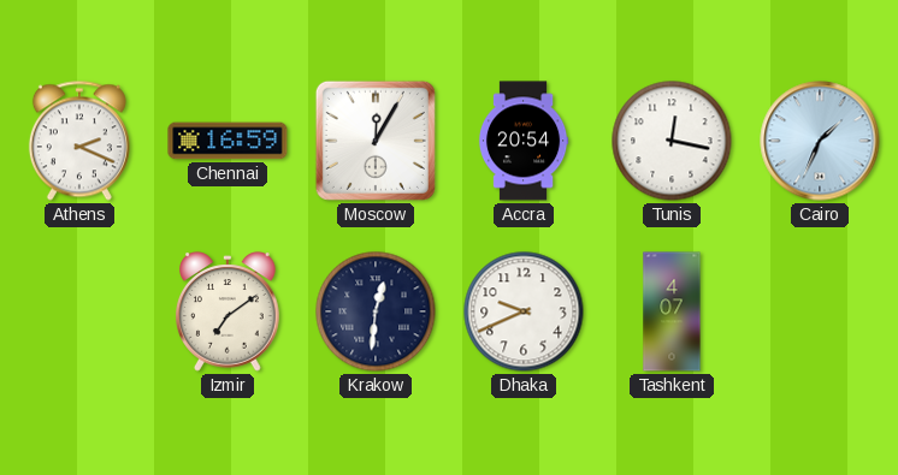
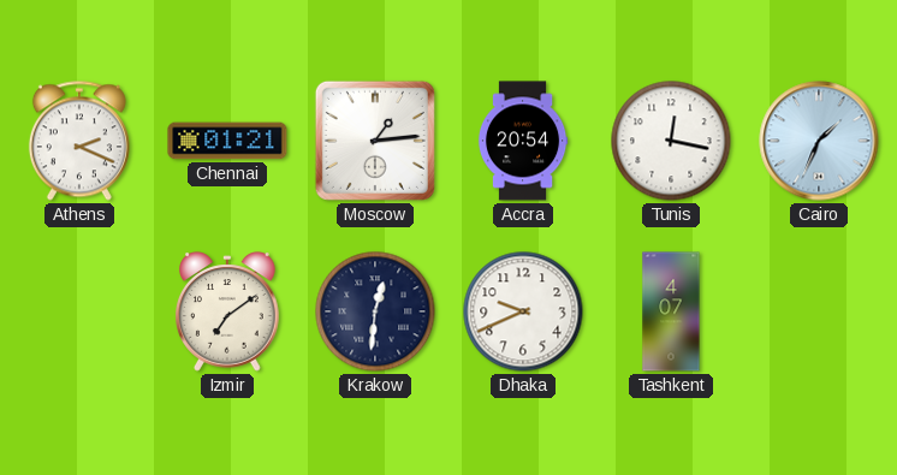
Chennai: 16:59 -> 01:21
Moscow: 12:05 -> 1:14
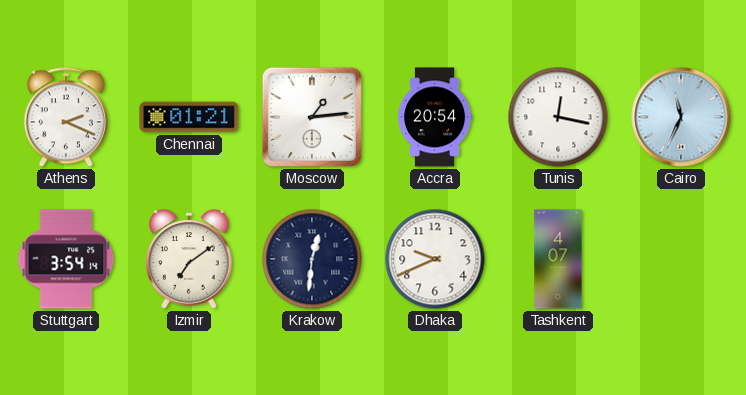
Cairo: 1:34 -> 11:34
Stuttgart: none -> 3:54
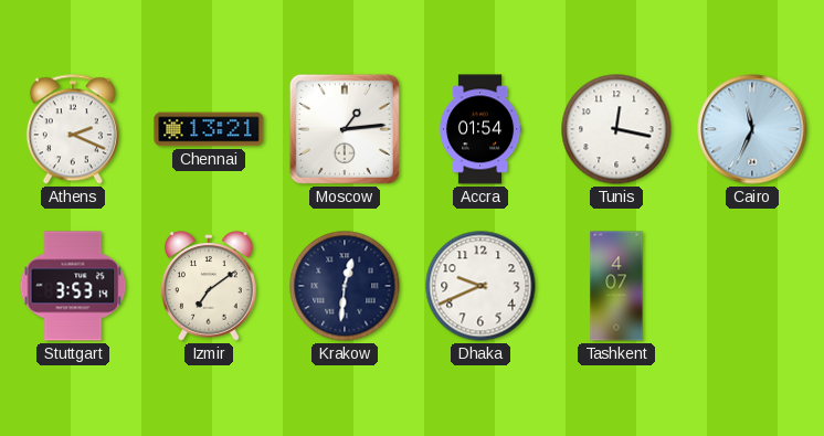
Chennai: 01:21 -> 13:21
Accra: 20:54 -> 01:54
Stuttgart: 3:54 -> 3:53
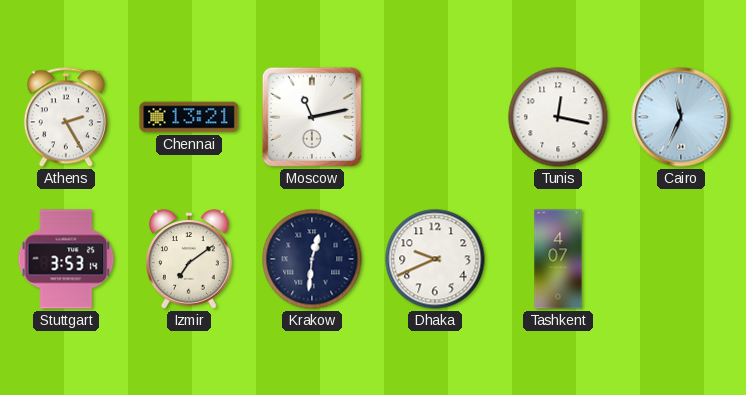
Athens: 2:19 -> 2:25
Moscow: 1:14 -> 11:13
Accra: 01:54 -> none
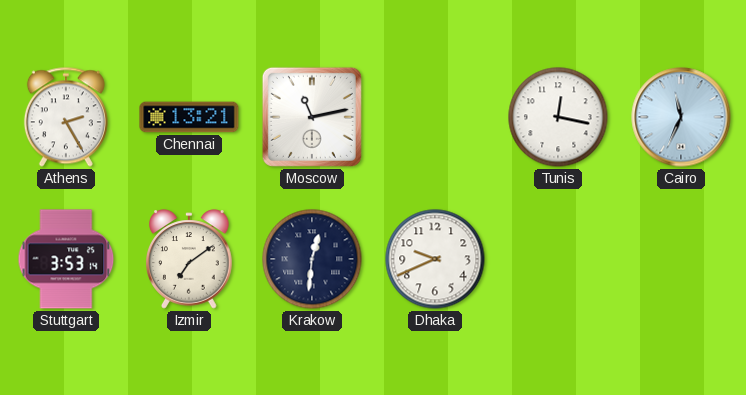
Tashkent: 4:07 -> none
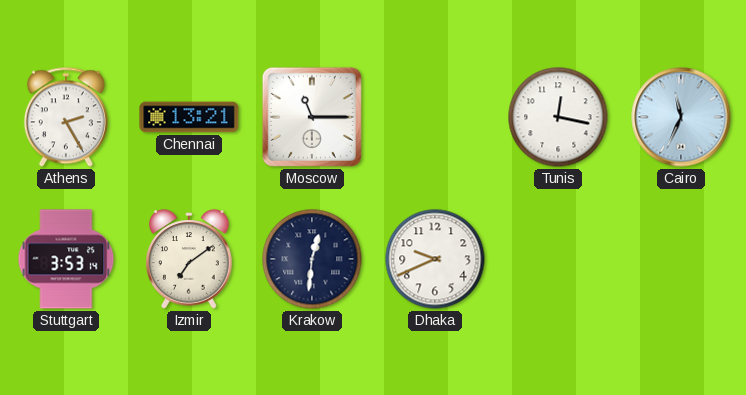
Moscow: 11:13 -> 11:15
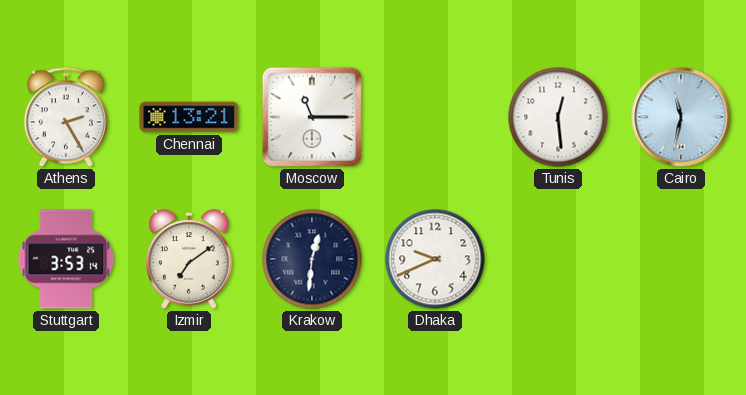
Tunis: 12:17 -> 12:29
Cairo: 11:34 -> 11:32
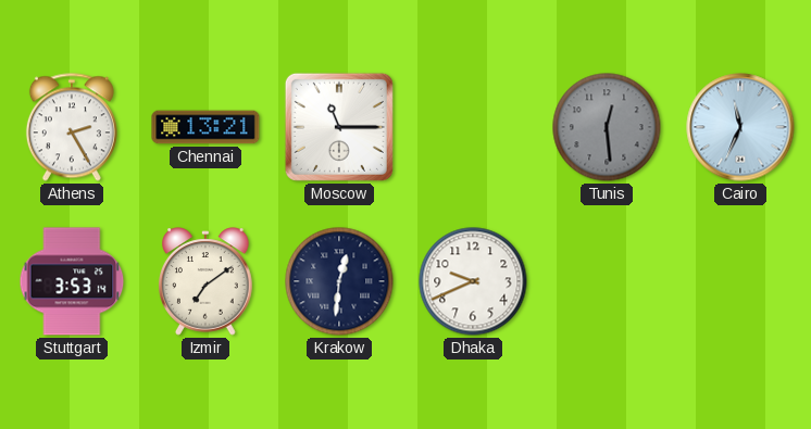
Tunis dial: white -> grey
Cairo: 11:32 -> 11:34
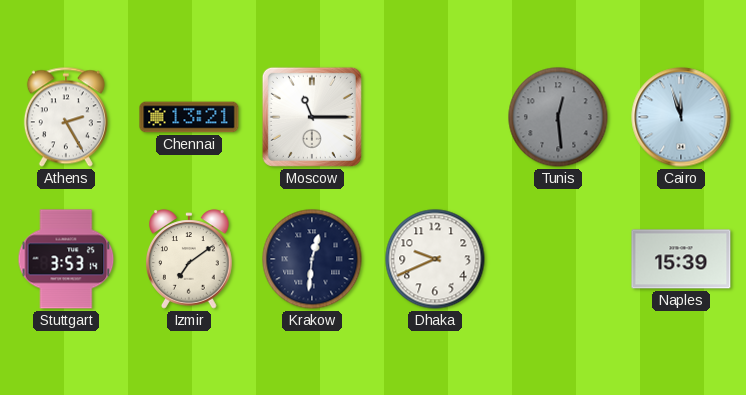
Cairo: 11:34 -> 11:57
Naples: none -> 15:39
